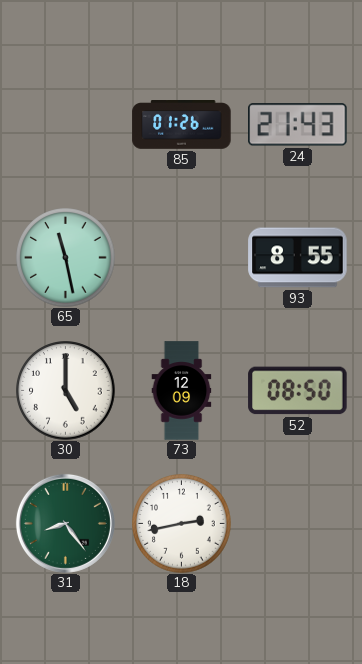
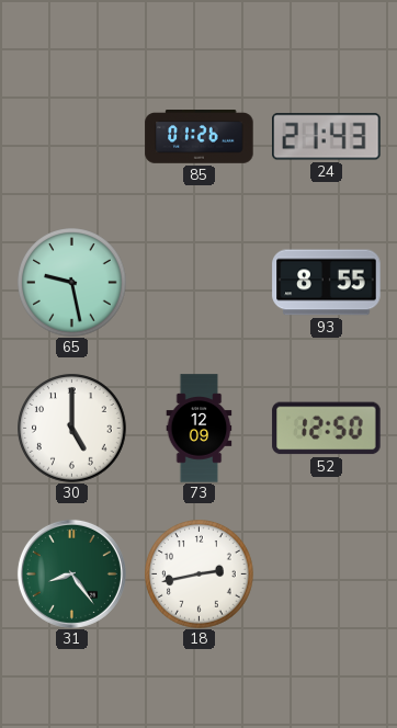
65: 11:28 -> 9:28
52: 08:50 -> 12:50
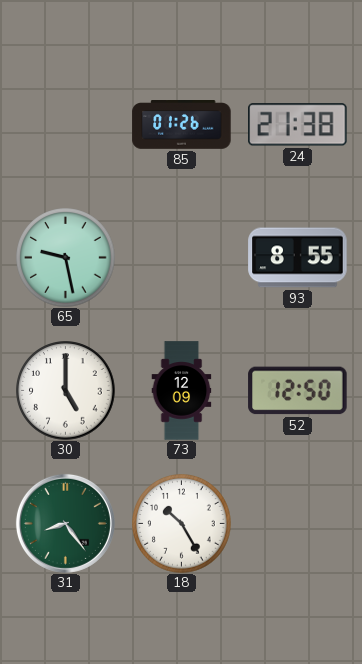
24: 21:43 -> 21:38
18: 2:43 -> 10:25
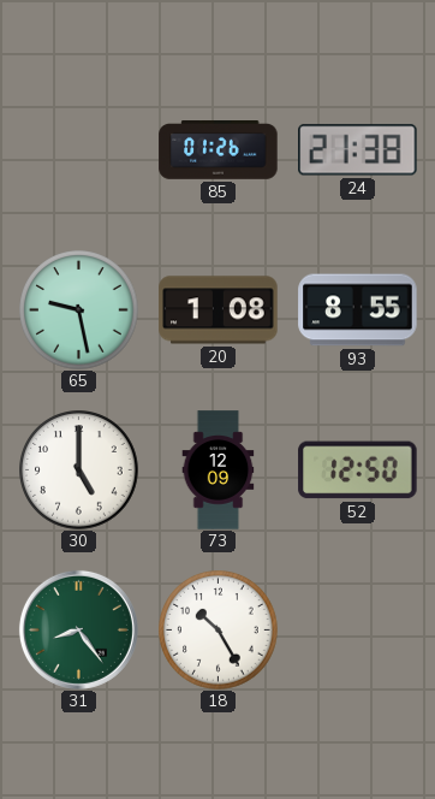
20: none -> 1:08
